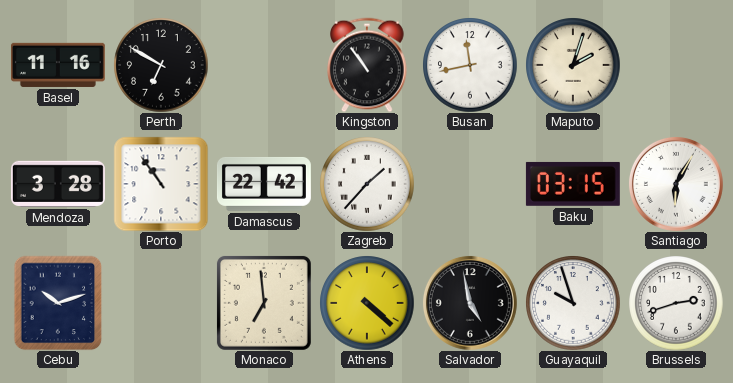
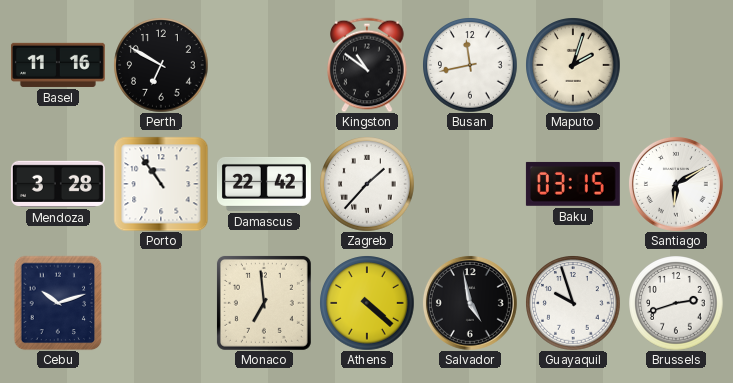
Kingston: 10:54 -> 10:51
Santiago: 6:05 -> 6:10
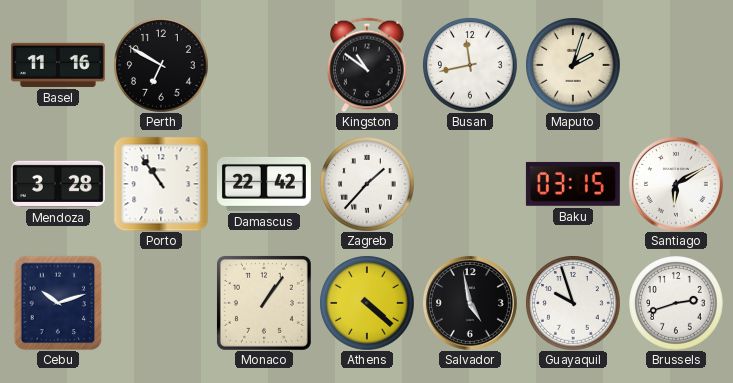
Monaco: 6:59 -> 1:06
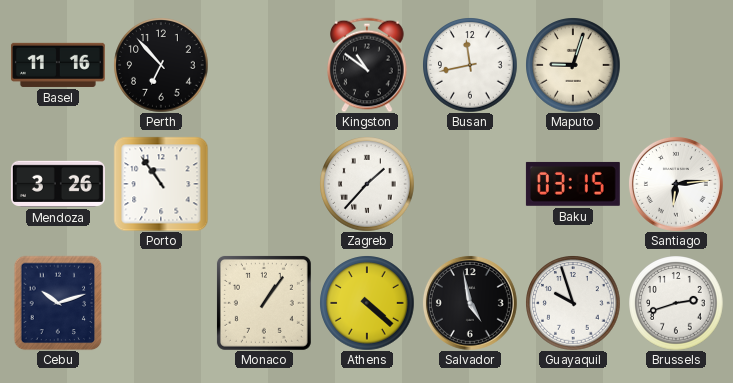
Perth: 6:50 -> 6:53
Maputo: 2:03 -> 9:03
Mendoza: 3:28 -> 3:26
Damascus: 22:42 -> none
Santiago: 6:10 -> 6:14
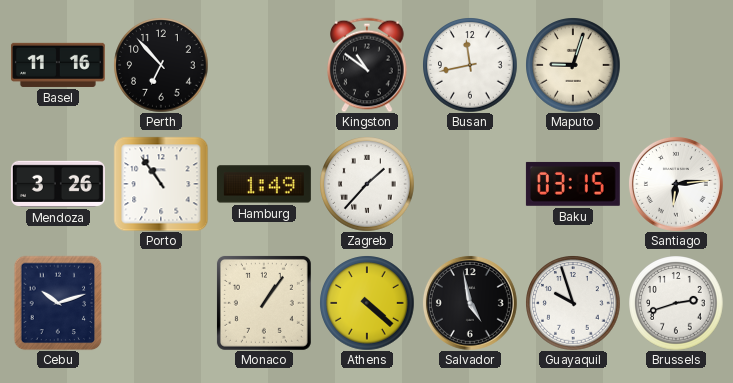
Hamburg: none -> 1:49
